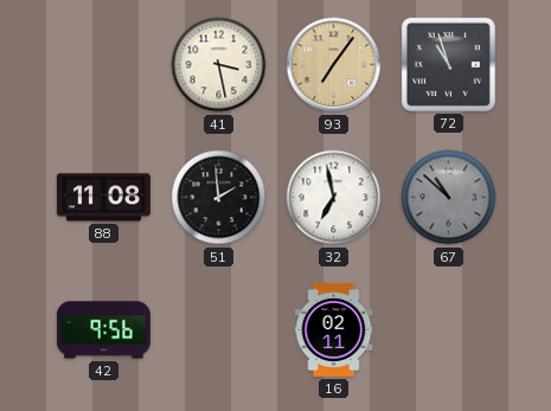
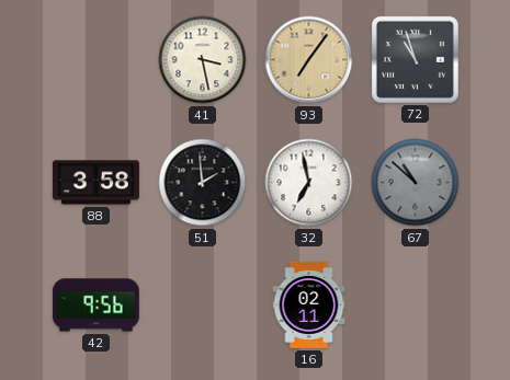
88: 11:08 -> 3:58
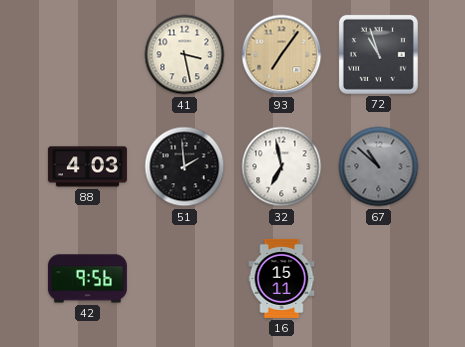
88: 3:58 -> 4:03
16: 02:11 -> 15:11
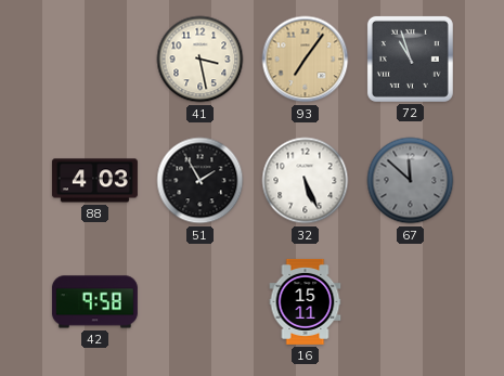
51: 1:59 -> 1:55
32: 6:58 -> 5:26
67: 10:52 -> 11:52
42: 9:56 -> 9:58
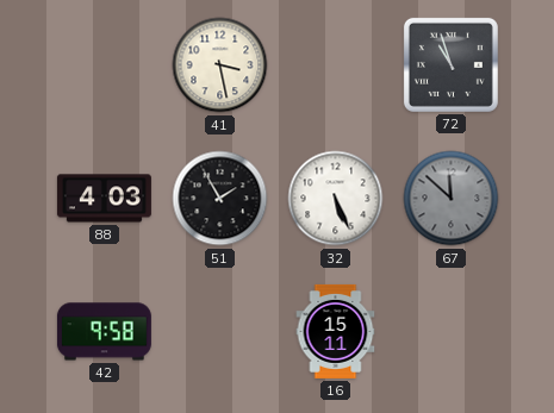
93: 7:06 -> none
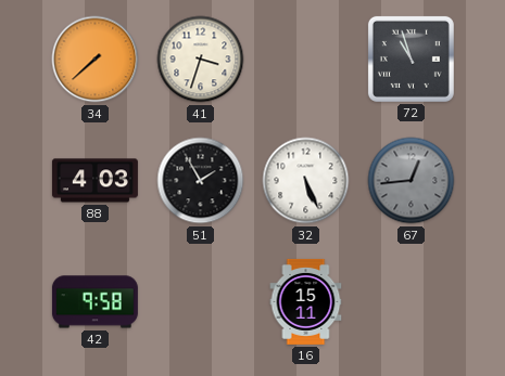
34: none -> 7:38
41: 3:28 -> 3:33
67: 11:52 -> 12:44
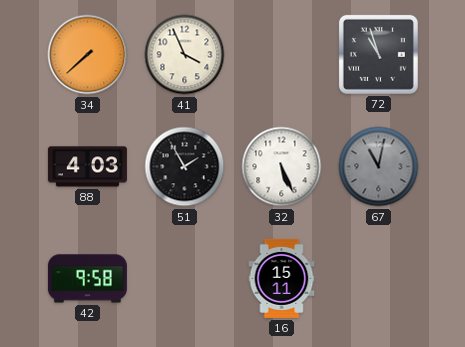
41: 3:33 -> 3:56
67: 12:44 -> 11:02
